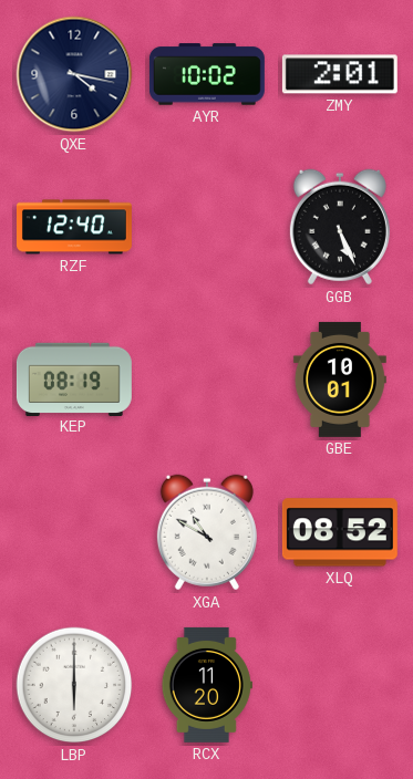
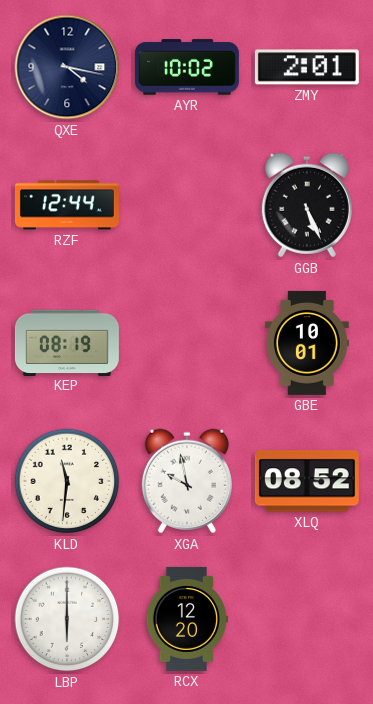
RZF: 12:40 -> 12:44
KLD: none -> 11:31
XGA: 10:50 -> 9:58
RCX: 11:20 -> 12:20
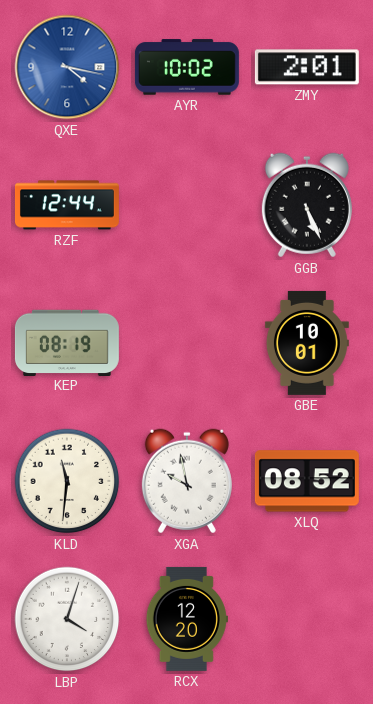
QXE dial: navy -> blue
LBP: 6:00 -> 4:03
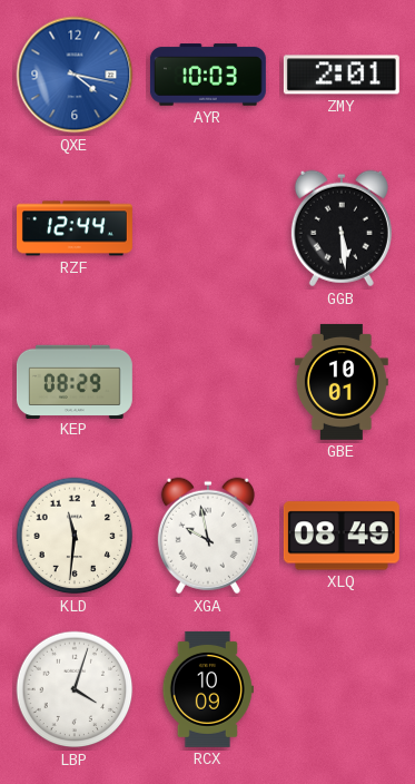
AYR: 10:02 -> 10:03
GGB: 5:26 -> 5:29
KEP: 08:19 -> 08:29
XLQ: 08:52 -> 08:49
RCX: 12:20 -> 10:09
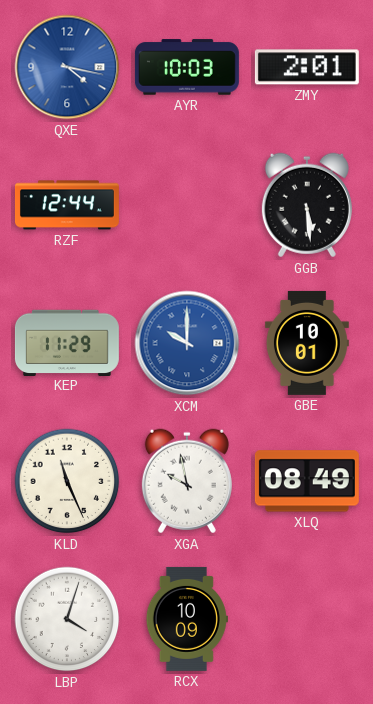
KEP: 08:29 -> 11:29
XCM: none -> 10:00
KLD: 11:31 -> 11:26
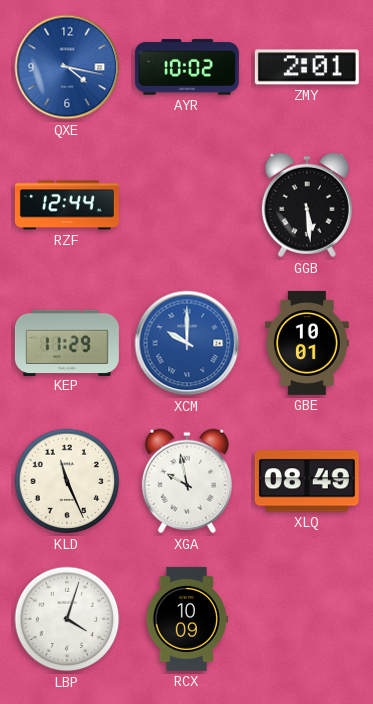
AYR: 10:03 -> 10:02
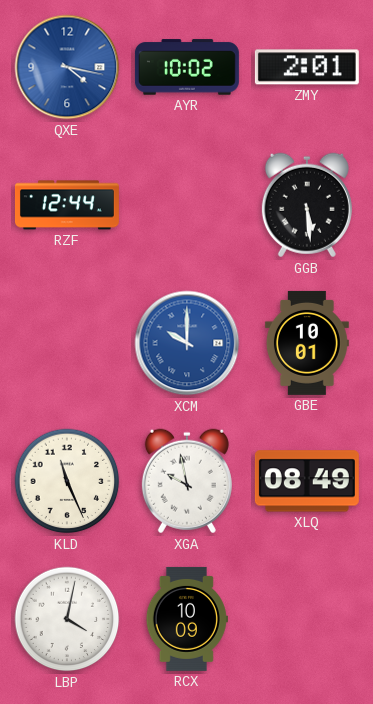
KEP: 11:29 -> none
LBP: 4:03 -> 4:02
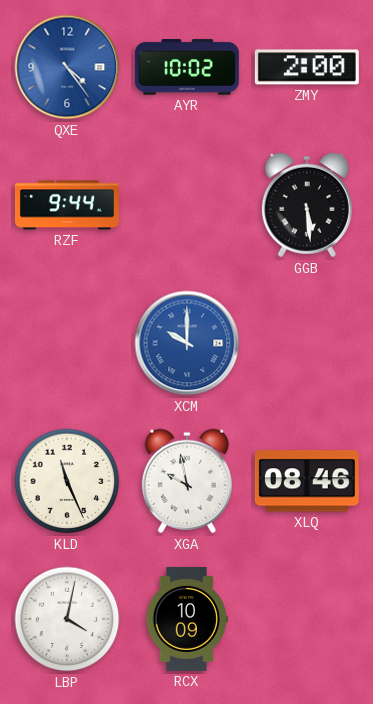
QXE: 4:17 -> 4:24
ZMY: 2:01 -> 2:00
RZF: 12:44 -> 9:44
GBE: 10:01 -> none
XLQ: 08:49 -> 08:46
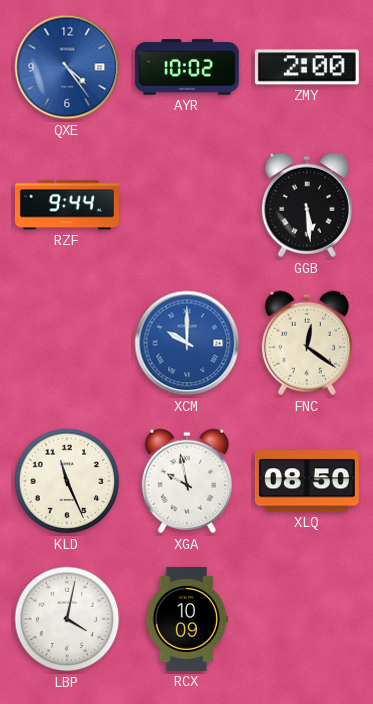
FNC: none -> 12:21
XLQ: 08:46 -> 08:50
